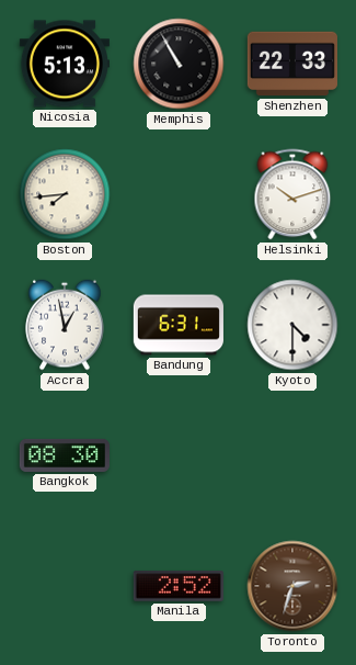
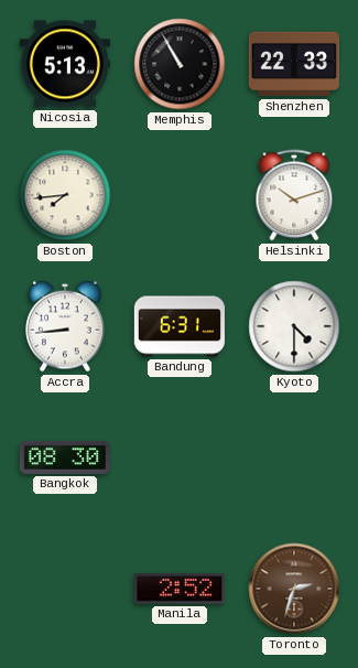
Accra: 12:58 -> 8:44
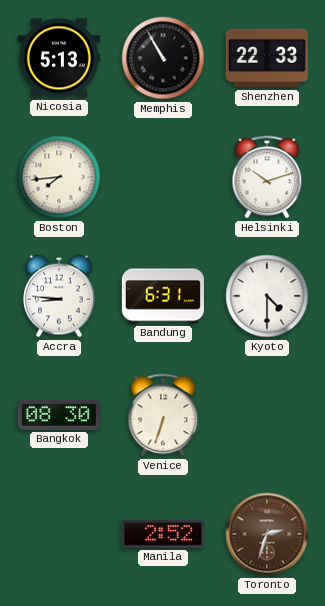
Accra: 8:44 -> 8:46
Venice: none -> 6:33
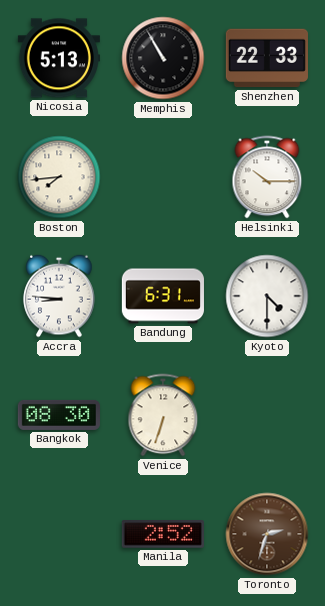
Helsinki: 10:12 -> 10:15
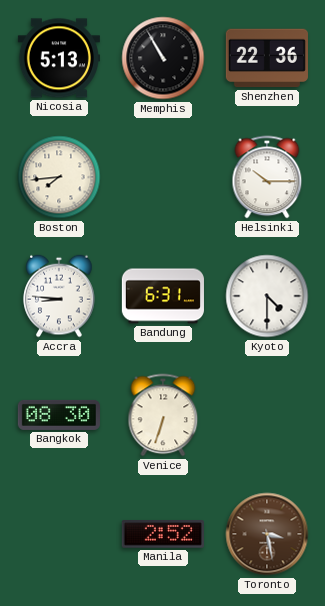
Shenzhen: 22:33 -> 22:36
Toronto: 2:33 -> 3:28
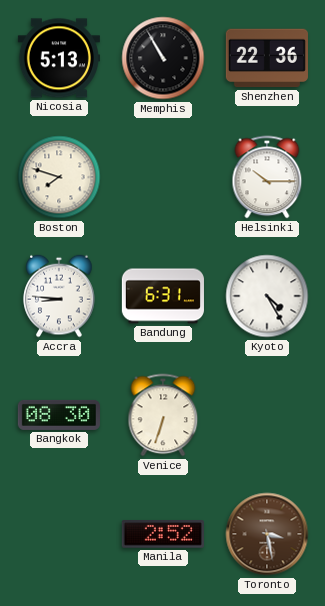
Boston: 7:44 -> 7:48
Kyoto: 4:30 -> 4:25
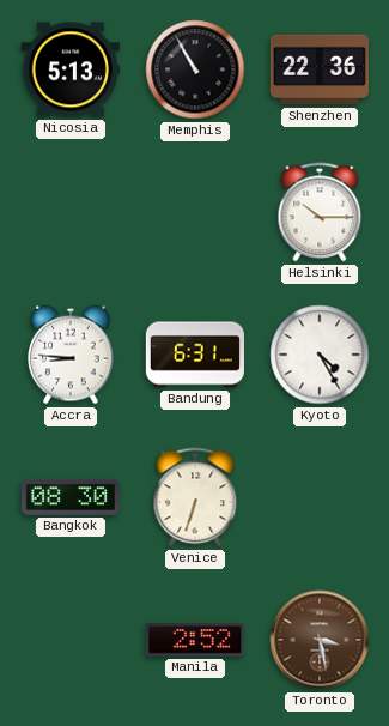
Boston: 7:48 -> none
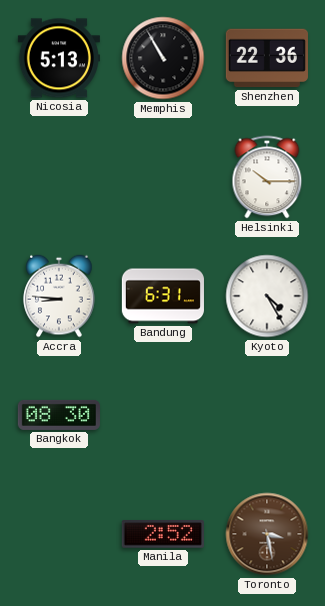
Venice: 6:33 -> none
